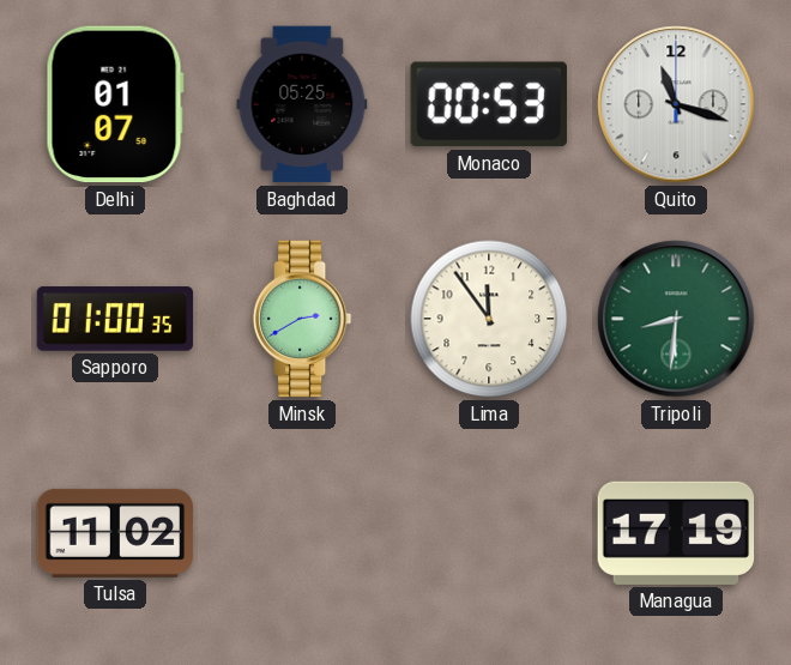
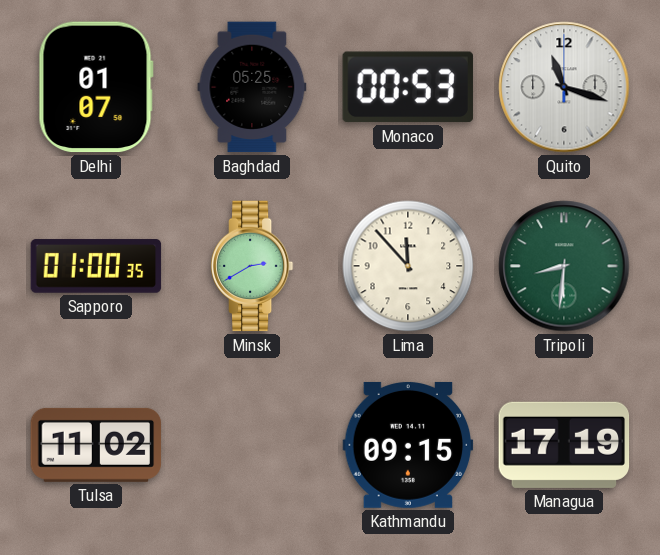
Lima: 11:54 -> 11:53
Kathmandu: none -> 09:15
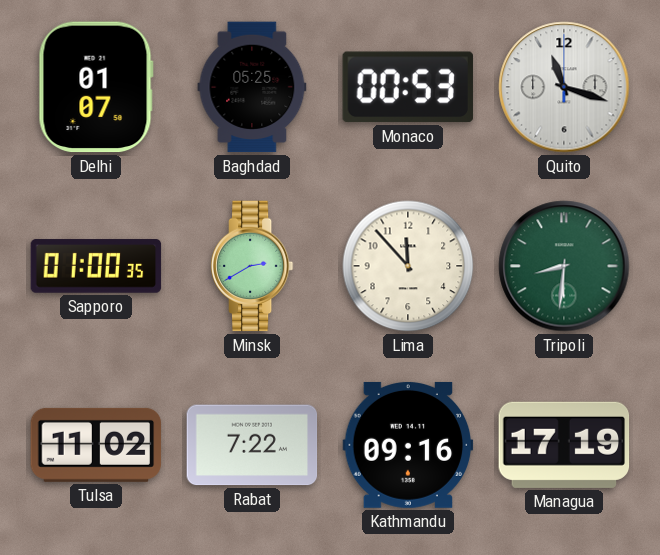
Rabat: none -> 7:22
Kathmandu: 09:15 -> 09:16
